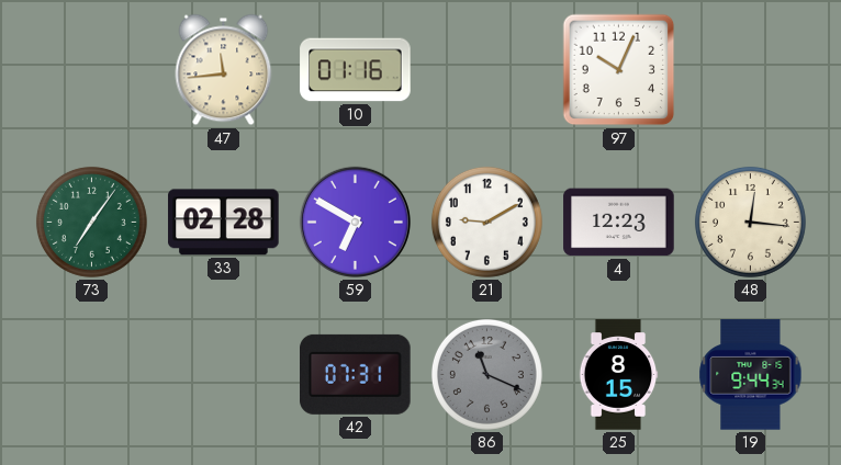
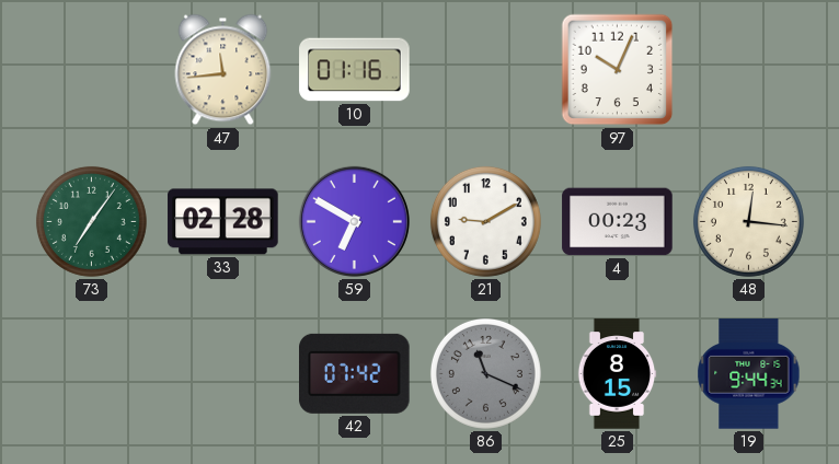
4: 12:23 -> 00:23
42: 07:31 -> 07:42
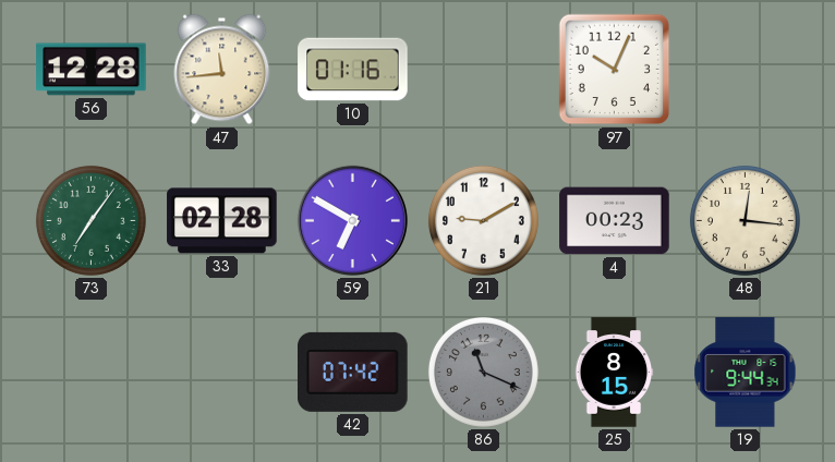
56: none -> 12:28
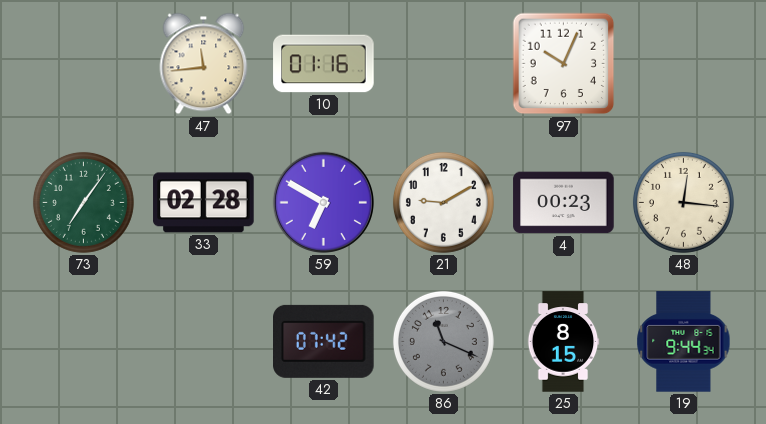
56: 12:28 -> none
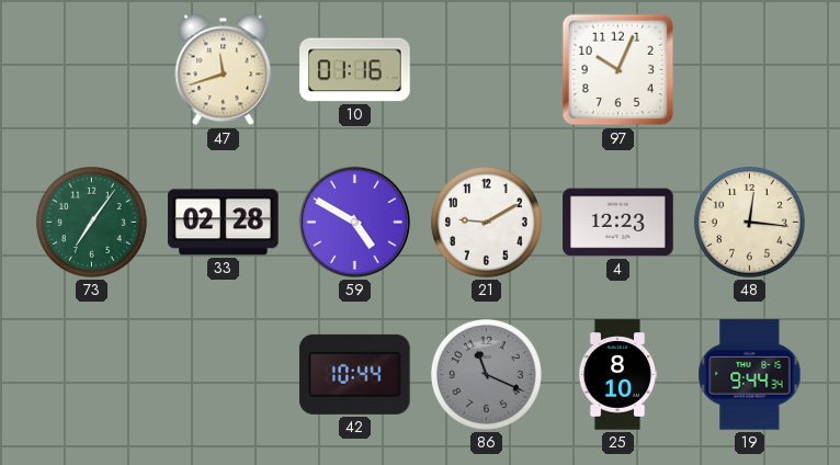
47: 11:44 -> 11:42
59: 6:50 -> 4:50
4: 00:23 -> 12:23
42: 07:42 -> 10:44
25: 8:15 -> 8:10
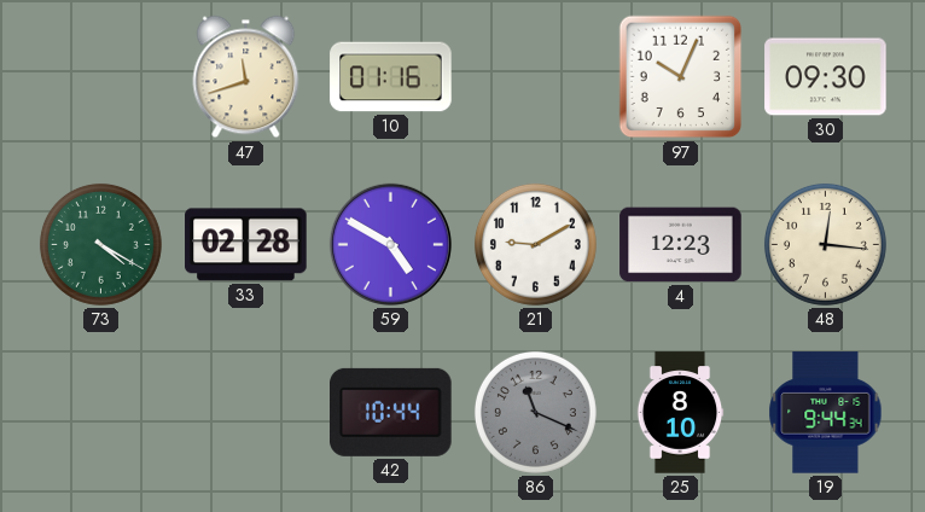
30: none -> 09:30
73: 7:06 -> 4:20
